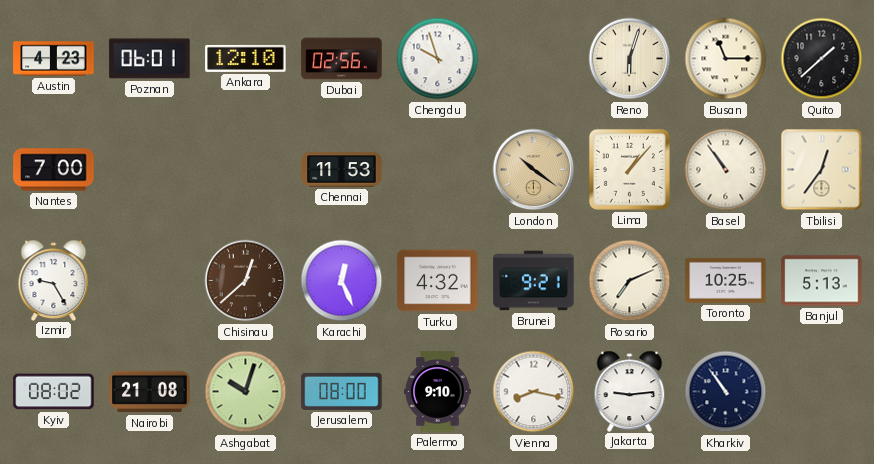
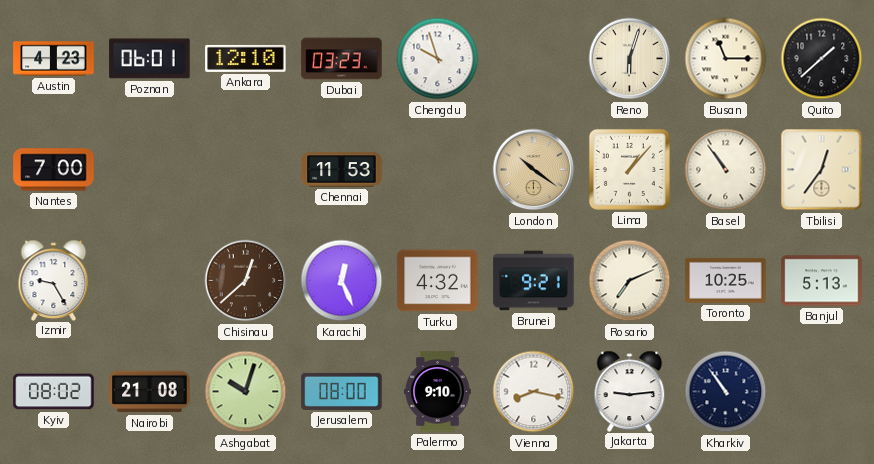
Dubai: 02:56 -> 03:23
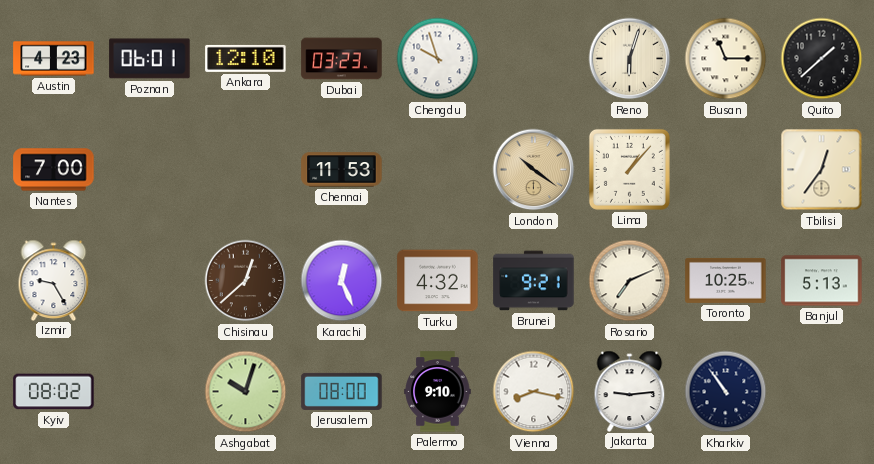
Basel: 10:54 -> none
Nairobi: 21:08 -> none
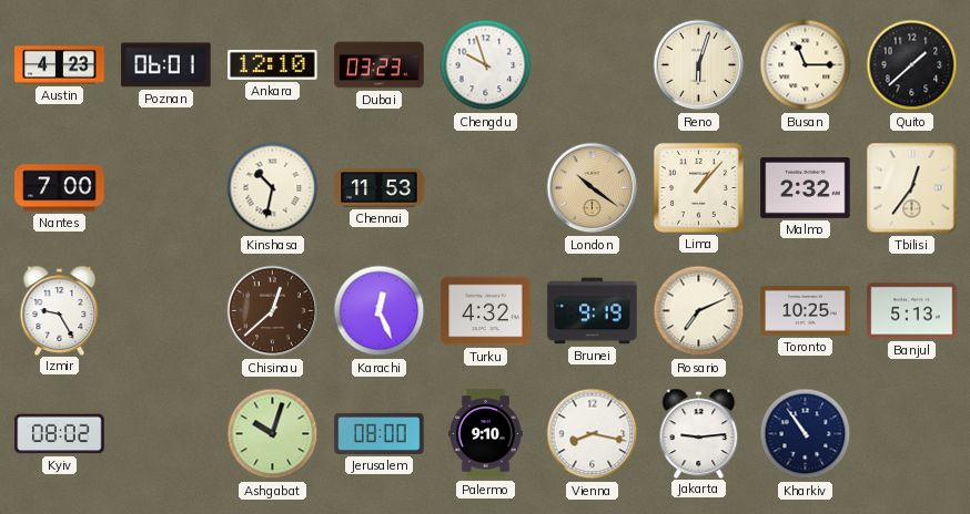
Kinshasa: none -> 10:32
Malmo: none -> 2:32
Brunei: 9:21 -> 9:19
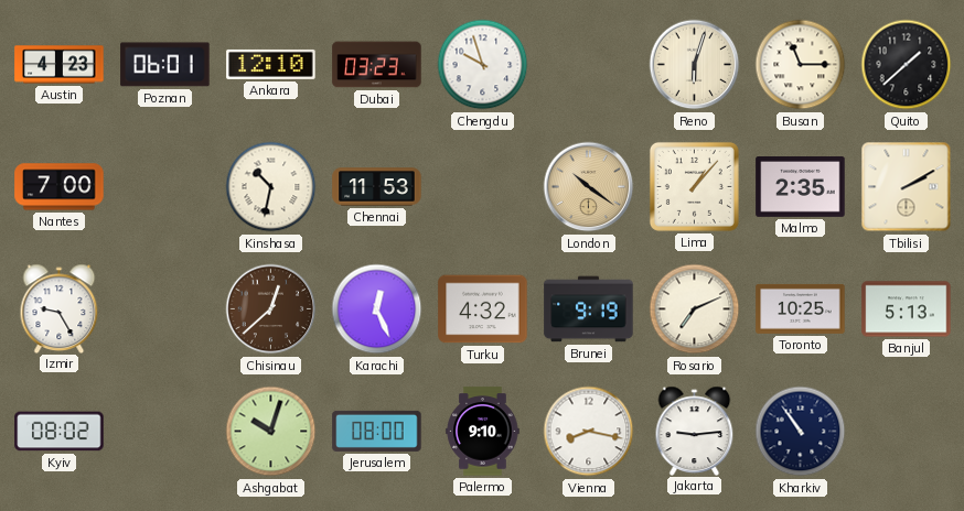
Malmo: 2:32 -> 2:35
Tbilisi: 12:36 -> 2:10
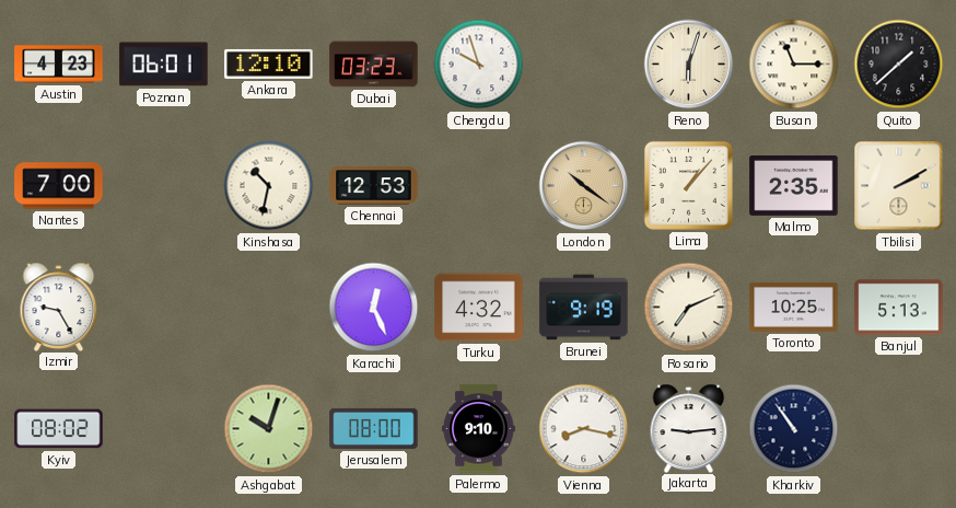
Chennai: 11:53 -> 12:53
Chisinau: 12:38 -> none
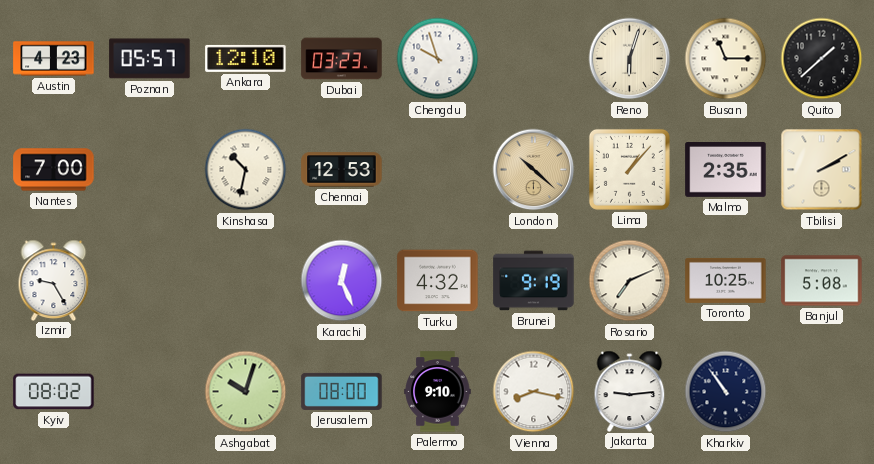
Poznan: 06:01 -> 05:57
London: 10:21 -> 10:22
Banjul: 5:13 -> 5:08
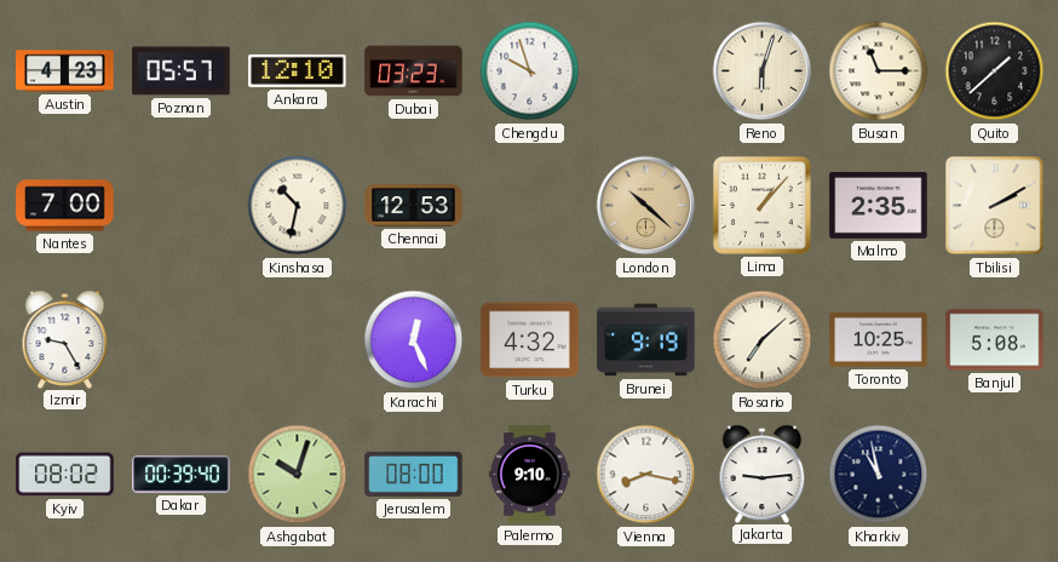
Rosario: 7:11 -> 7:08
Dakar: none -> 00:39
Kharkiv: 10:54 -> 10:58
